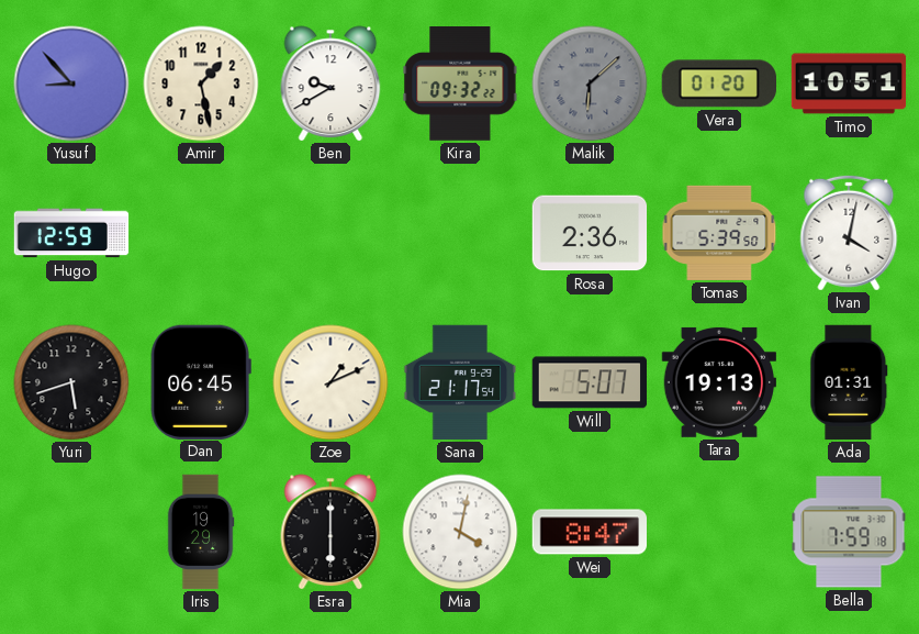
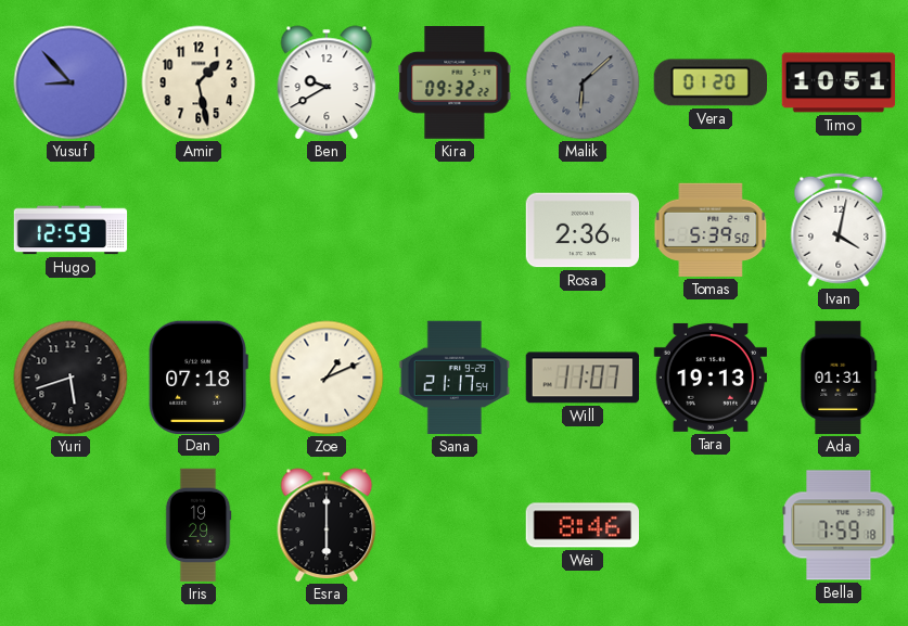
Dan: 06:45 -> 07:18
Will: 5:07 -> 11:07
Mia: 4:02 -> none
Wei: 8:47 -> 8:46
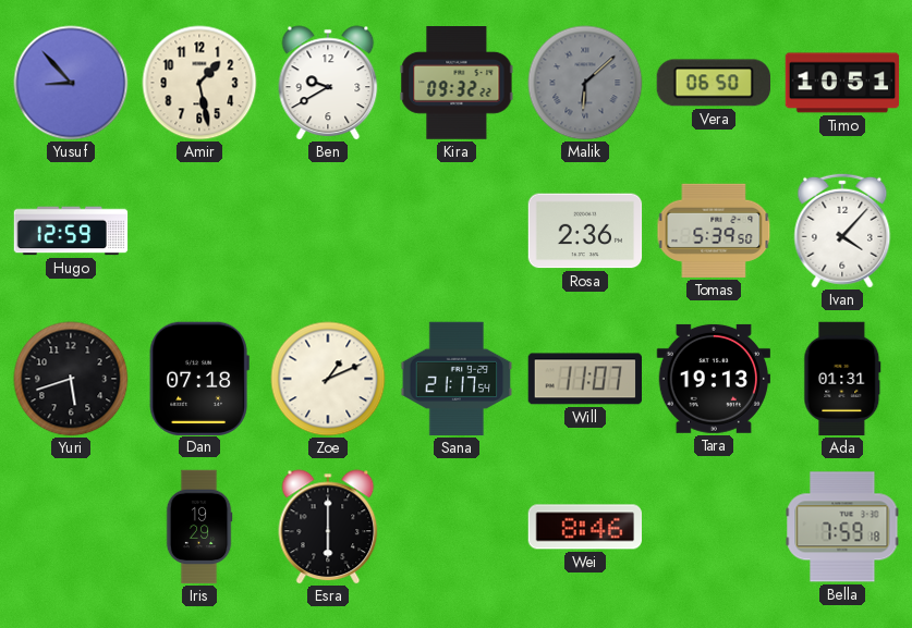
Vera: 01:20 -> 06:50
Ivan: 4:02 -> 4:07
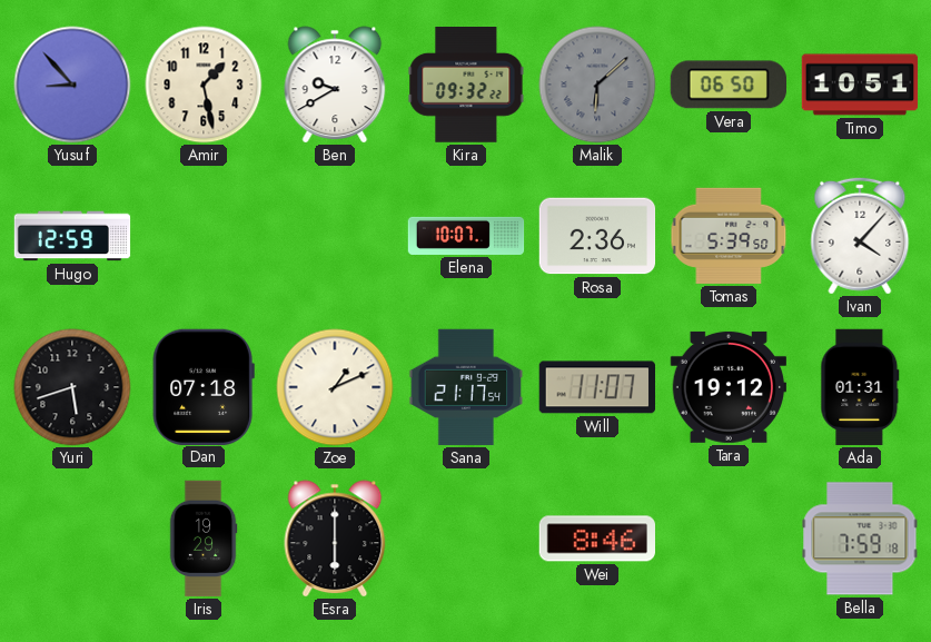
Elena: none -> 10:07
Tara: 19:13 -> 19:12
